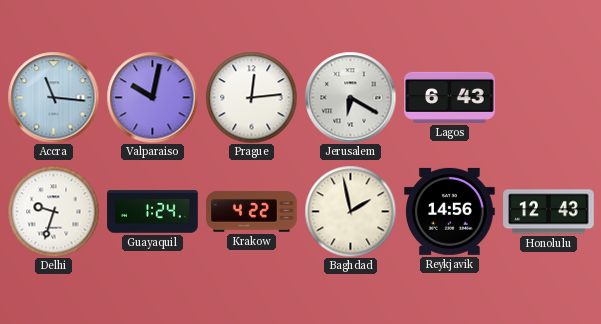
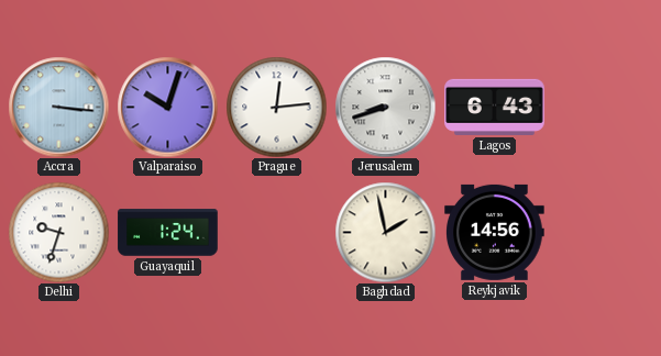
Accra: 11:16 -> 3:16
Valparaiso: 10:02 -> 10:03
Jerusalem: 6:20 -> 8:42
Krakow: 4:22 -> none
Honolulu: 12:43 -> none
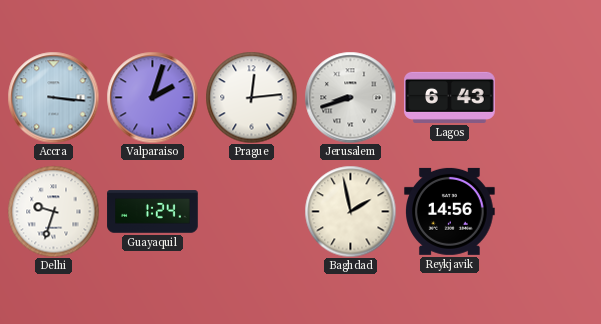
Valparaiso: 10:03 -> 2:03
